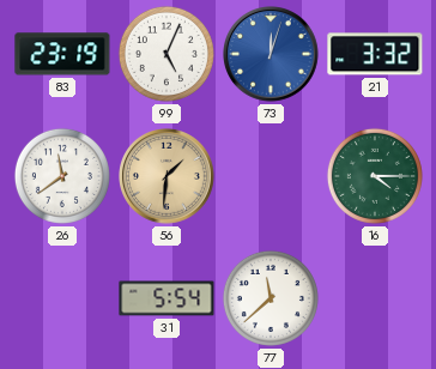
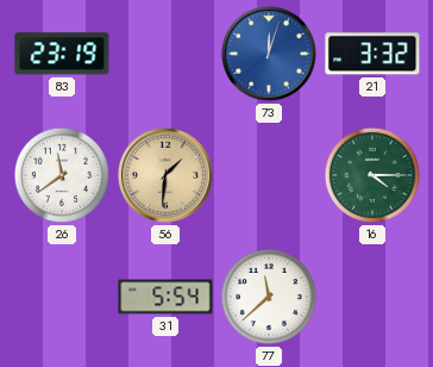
99: 5:04 -> none
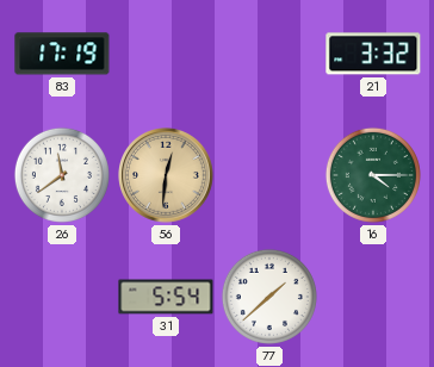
83: 23:19 -> 17:19
73: 12:03 -> none
56: 1:31 -> 12:31
77: 11:38 -> 1:38
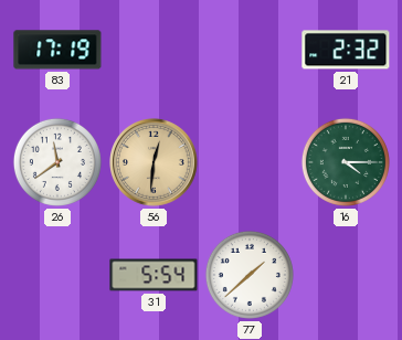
21: 3:32 -> 2:32
